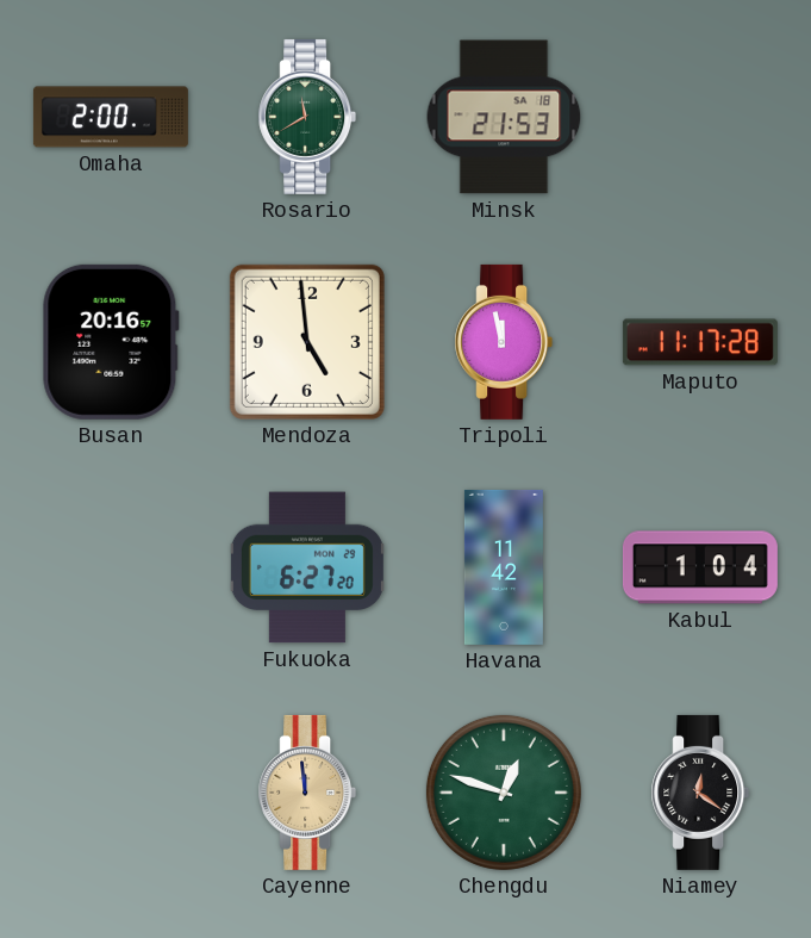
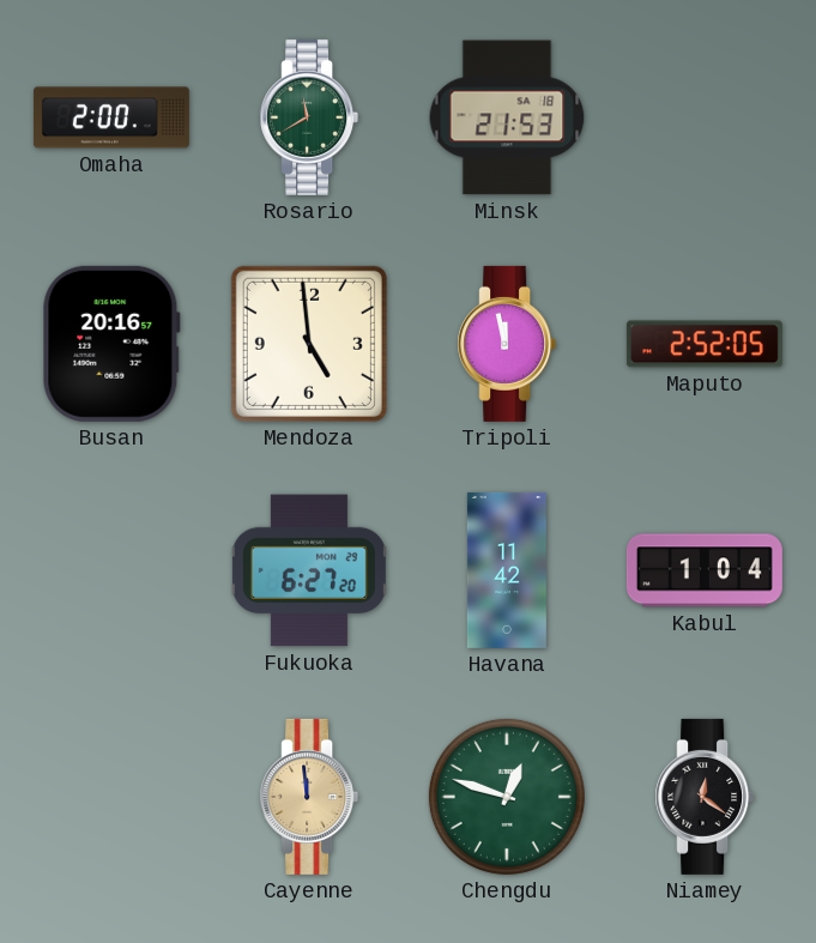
Maputo: 11:17 -> 2:52
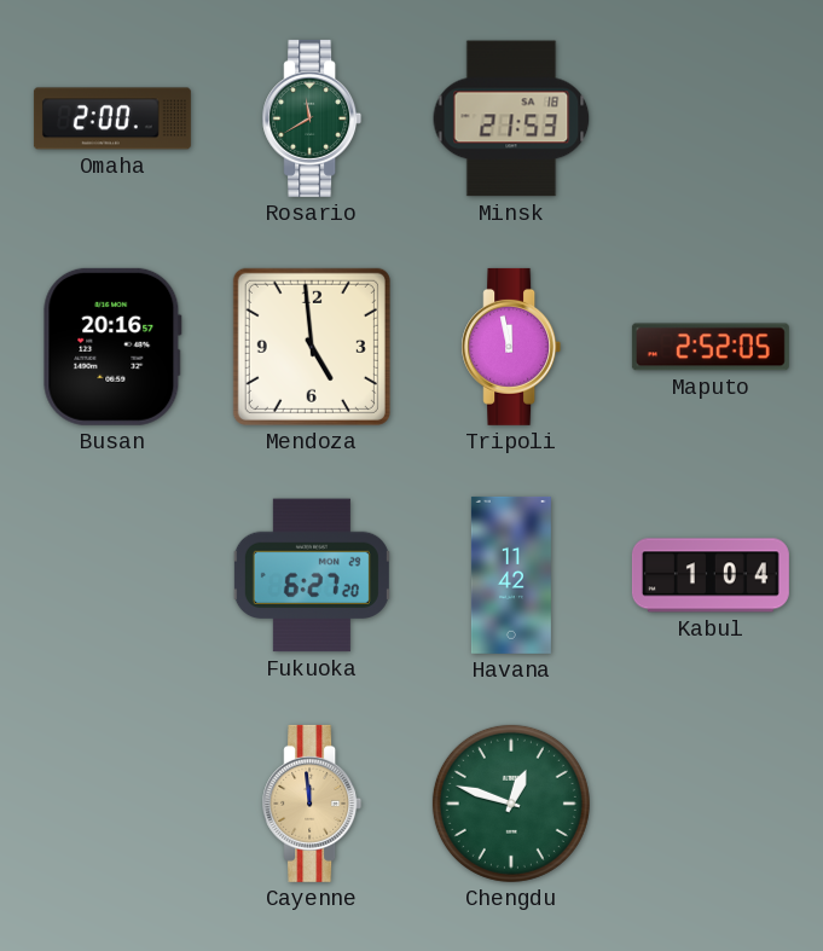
Niamey: 12:21 -> none
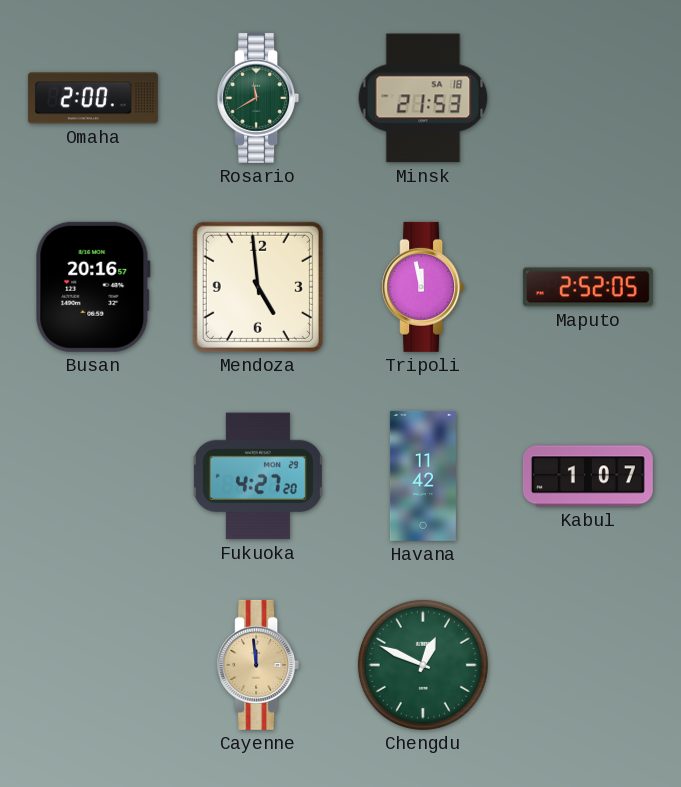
Fukuoka: 6:27 -> 4:27
Kabul: 1:04 -> 1:07
Chengdu: 12:48 -> 12:49
